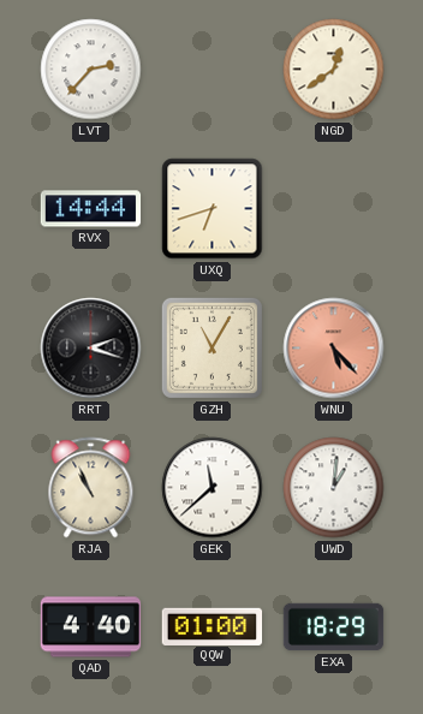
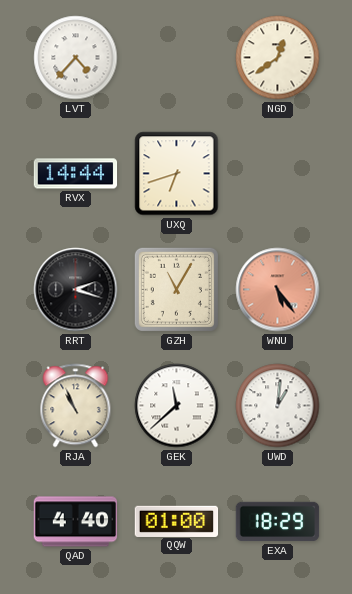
LVT: 2:37 -> 4:37
WNU: 5:23 -> 5:24
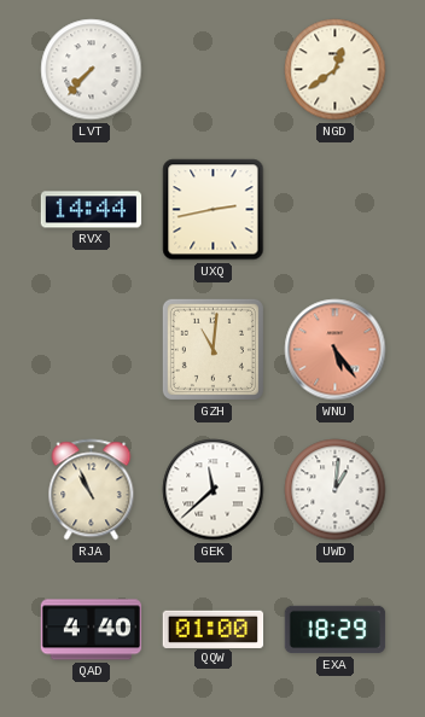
LVT: 4:37 -> 7:37
UXQ: 6:42 -> 2:43
RRT: 2:18 -> none
GZH: 11:05 -> 11:01
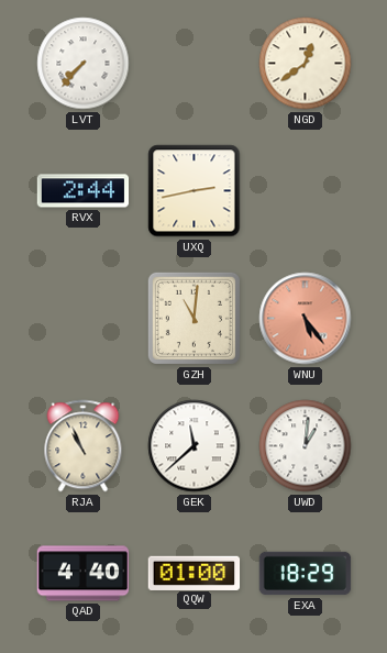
RVX: 14:44 -> 2:44
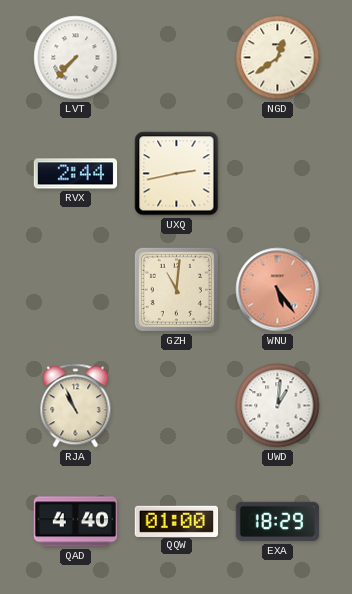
GEK: 11:38 -> none
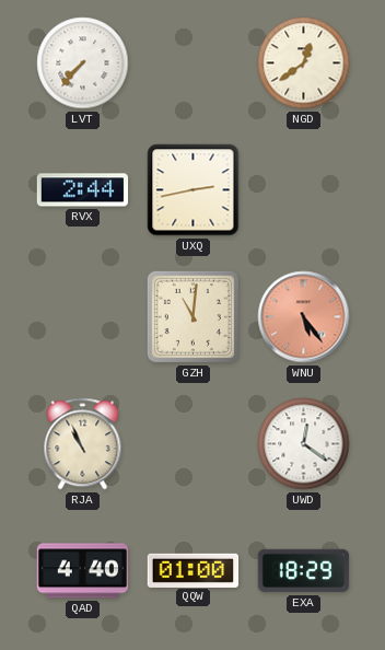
UWD: 1:01 -> 12:21
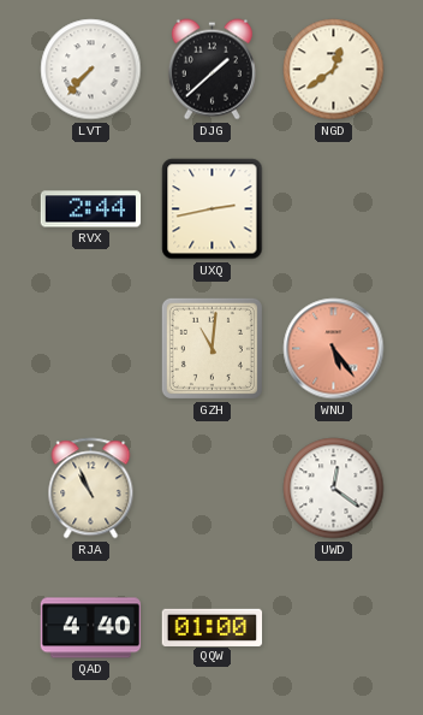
DJG: none -> 1:38
EXA: 18:29 -> none
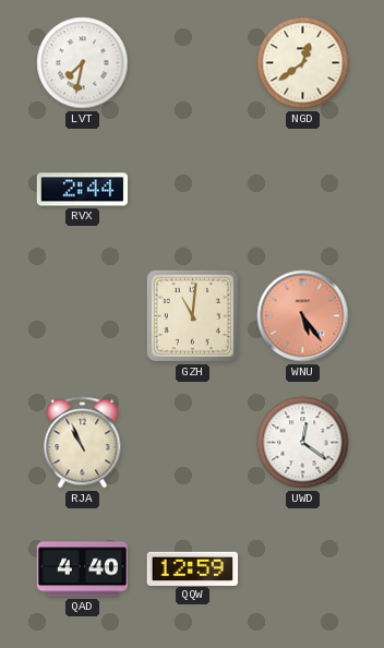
LVT: 7:37 -> 7:32
DJG: 1:38 -> none
UXQ: 2:43 -> none
QQW: 01:00 -> 12:59
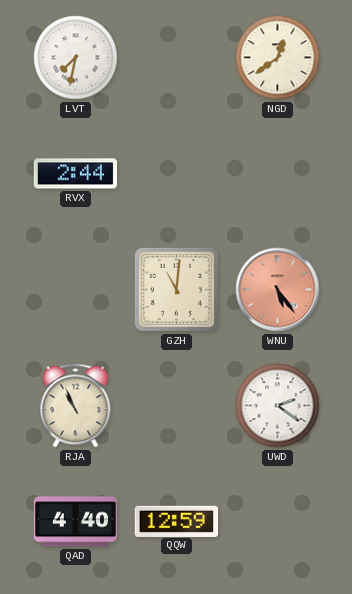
UWD: 12:21 -> 2:21
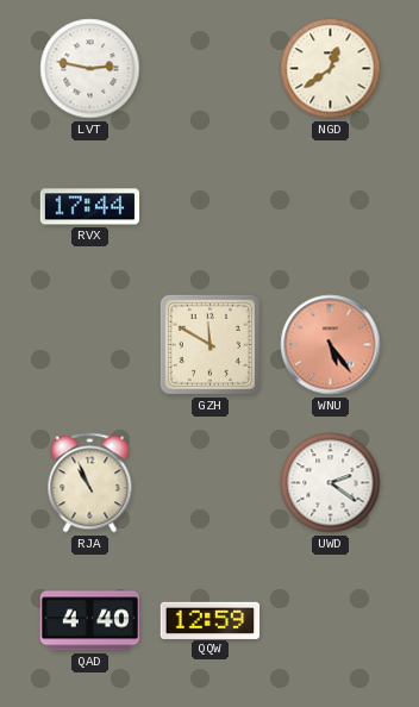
LVT: 7:32 -> 2:47
RVX: 2:44 -> 17:44
GZH: 11:01 -> 11:50
